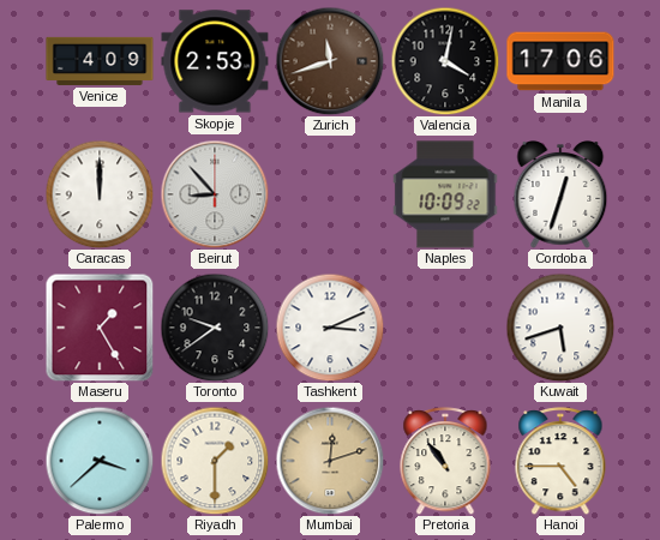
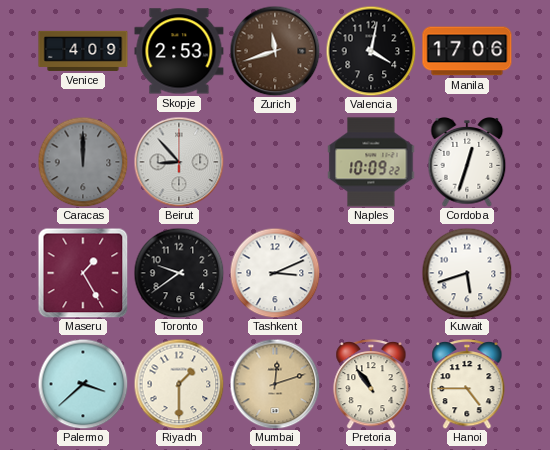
Caracas dial: white -> grey
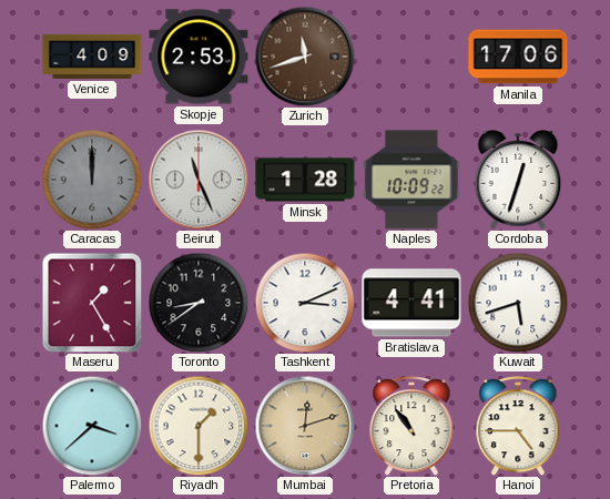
Valencia: 4:02 -> none
Beirut: 8:53 -> 11:26
Minsk: none -> 1:28
Toronto: 9:39 -> 8:39
Bratislava: none -> 4:41
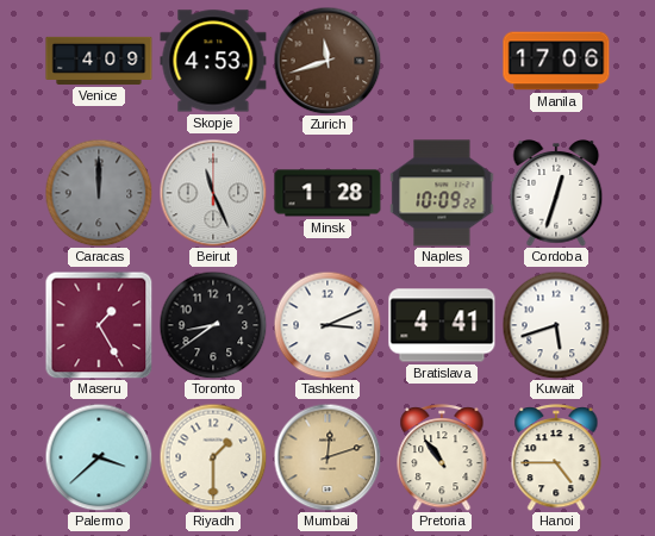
Skopje: 2:53 -> 4:53
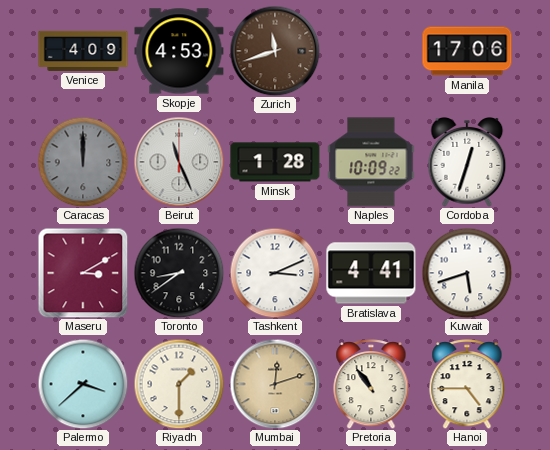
Maseru: 1:25 -> 3:10
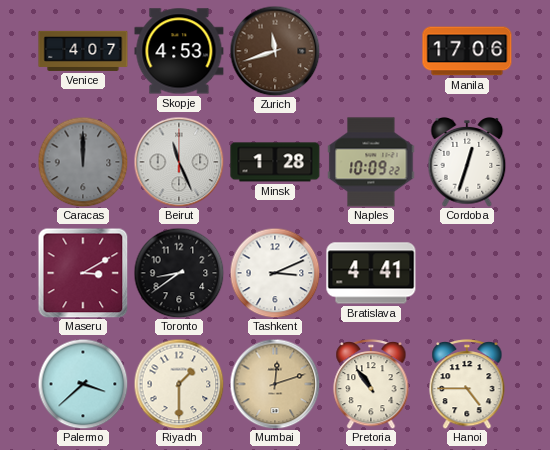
Venice: 4:09 -> 4:07
Kuwait: 5:42 -> none
